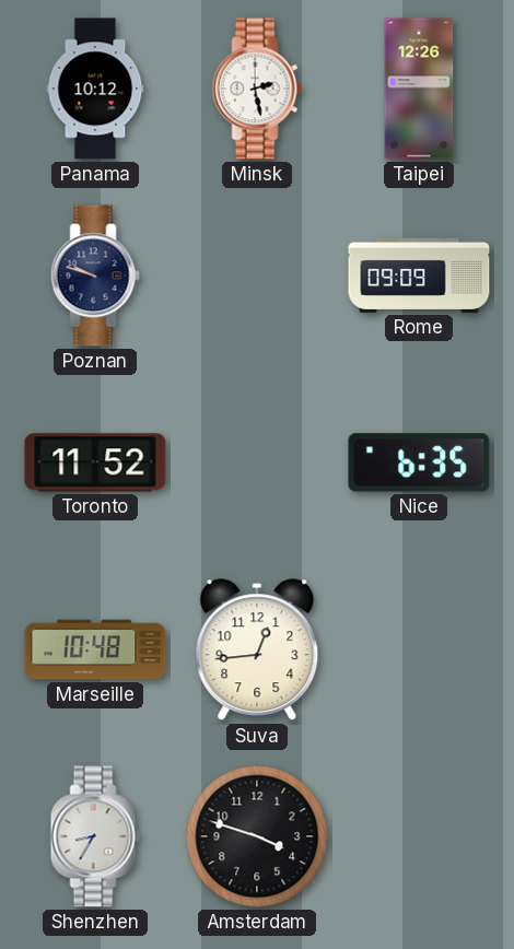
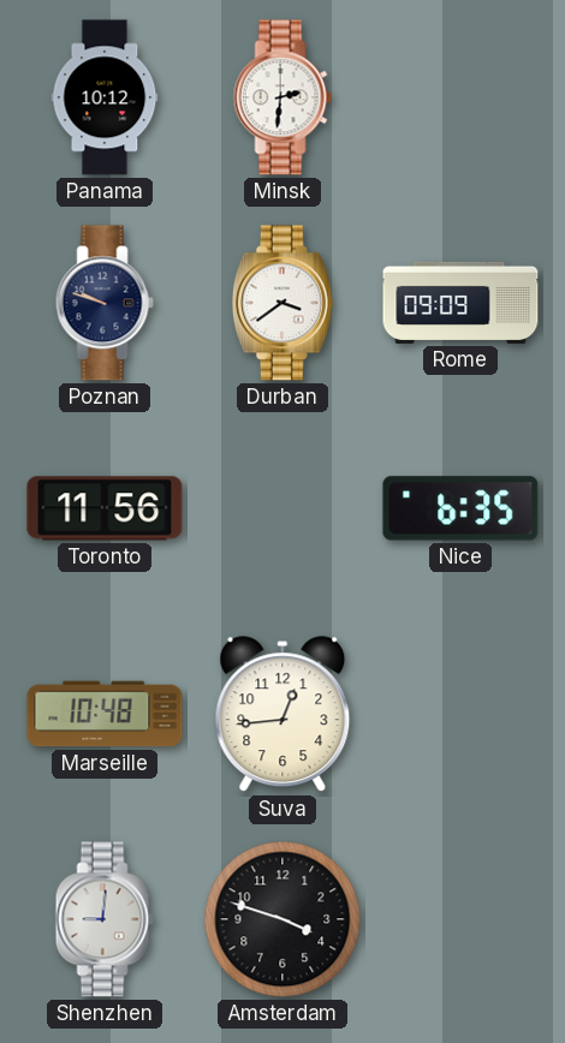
Minsk: 2:28 -> 2:31
Taipei: 12:26 -> none
Durban: none -> 3:39
Toronto: 11:52 -> 11:56
Shenzhen: 8:35 -> 9:01
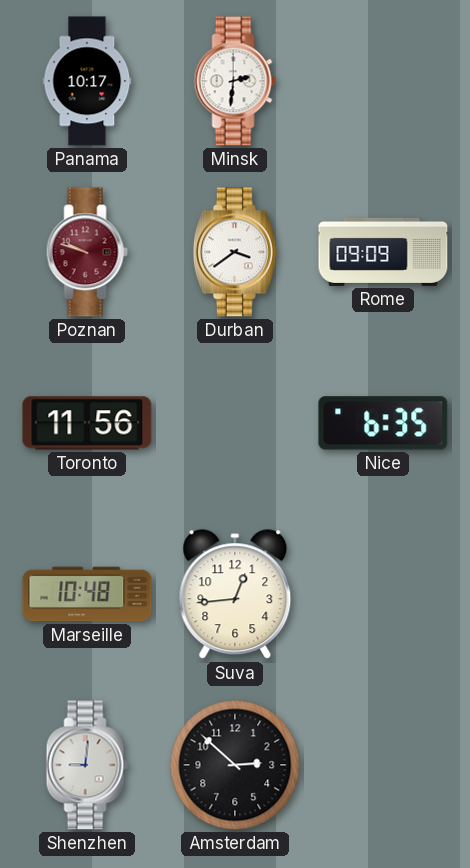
Panama: 10:12 -> 10:17
Poznan dial: navy -> burgundy
Amsterdam: 3:48 -> 2:52
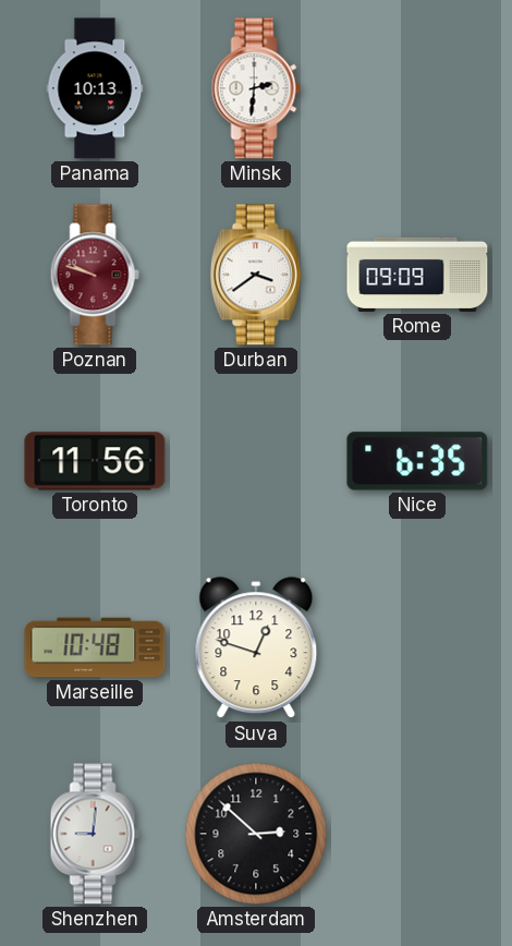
Panama: 10:17 -> 10:13
Suva: 12:44 -> 12:48
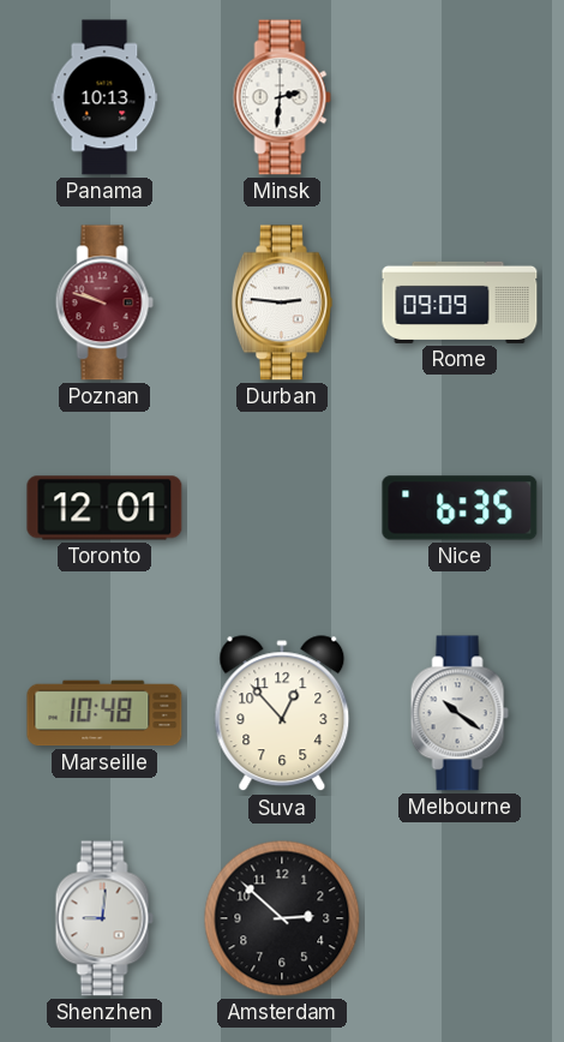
Durban: 3:39 -> 2:46
Toronto: 11:56 -> 12:01
Suva: 12:48 -> 12:53
Melbourne: none -> 10:21
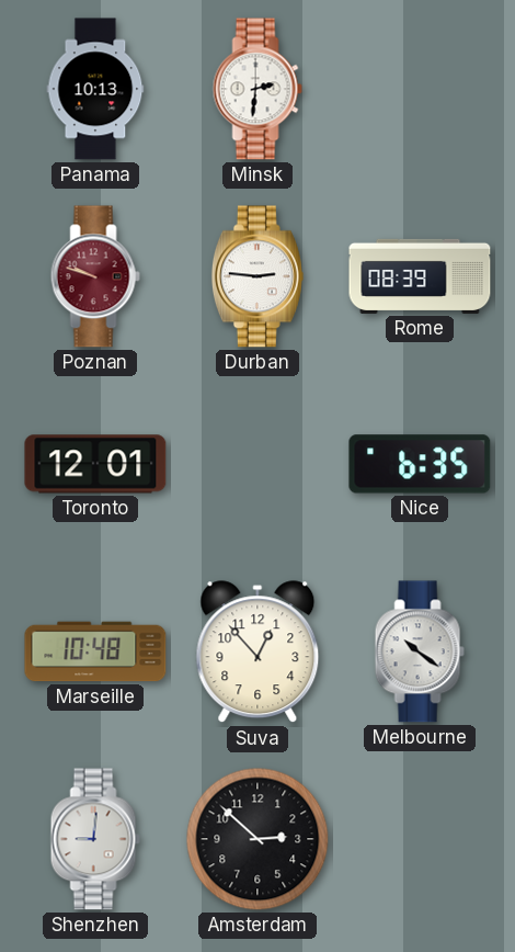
Rome: 09:09 -> 08:39
